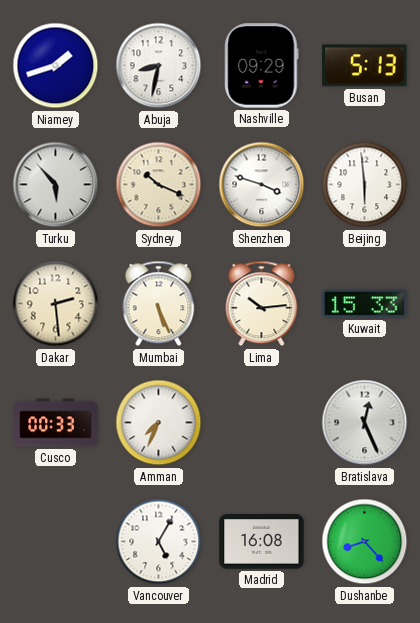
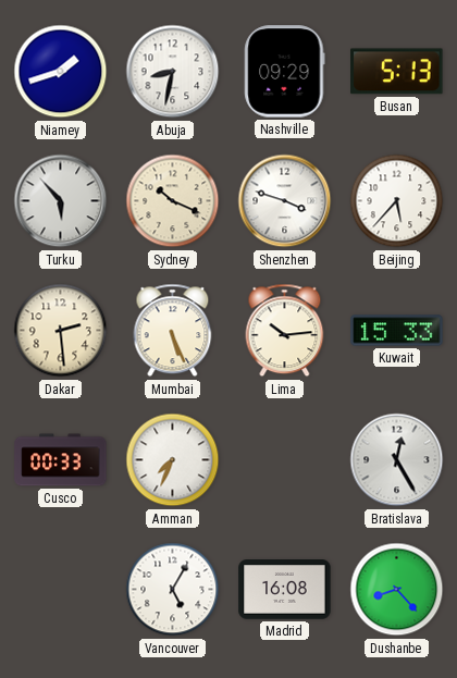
Beijing: 5:59 -> 5:37
Bratislava: 12:26 -> 12:25
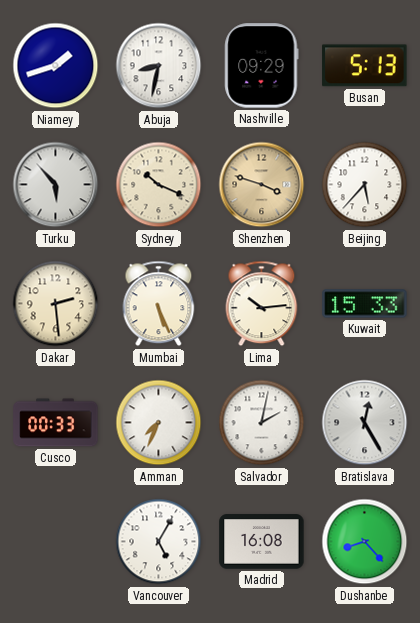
Shenzhen dial: white -> champagne
Salvador: none -> 2:02
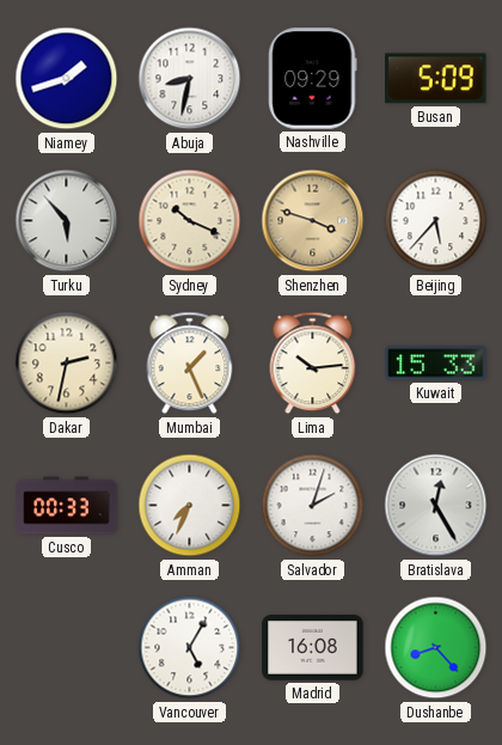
Busan: 5:13 -> 5:09
Dakar: 2:29 -> 2:32
Mumbai: 5:26 -> 1:26
Salvador: 2:02 -> 2:03
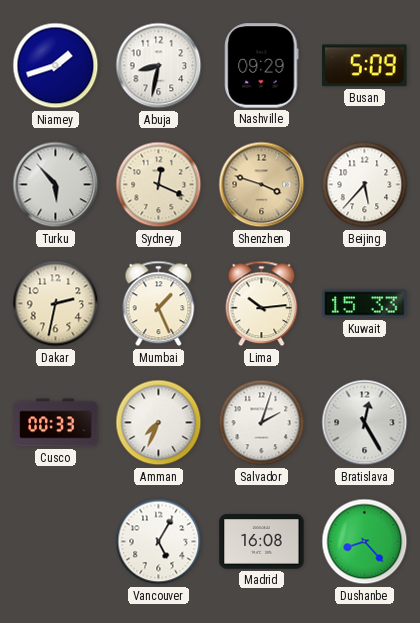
Sydney: 10:19 -> 12:19
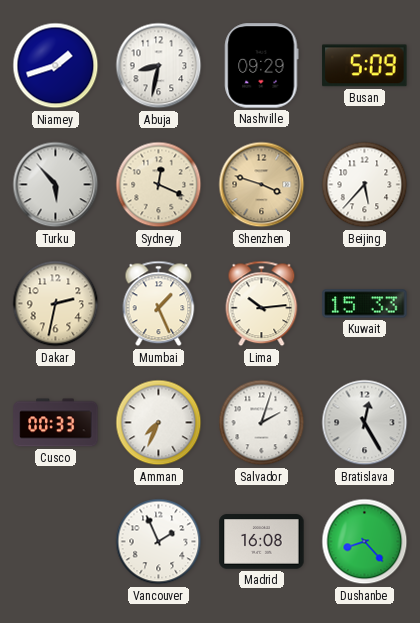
Vancouver: 5:05 -> 1:56
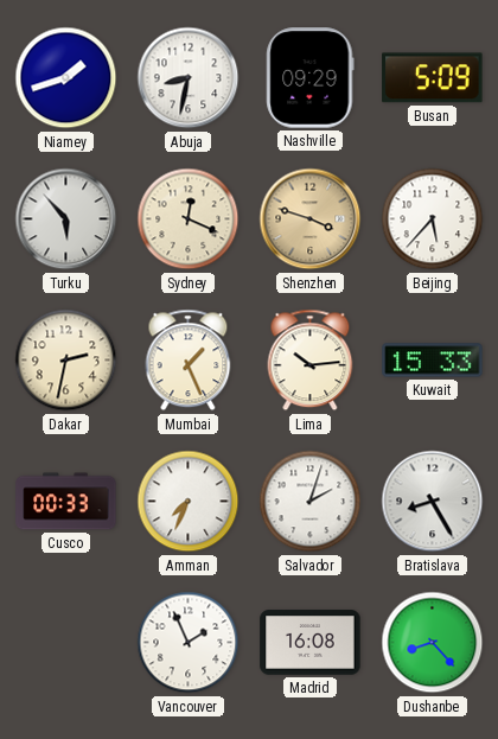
Bratislava: 12:25 -> 8:25
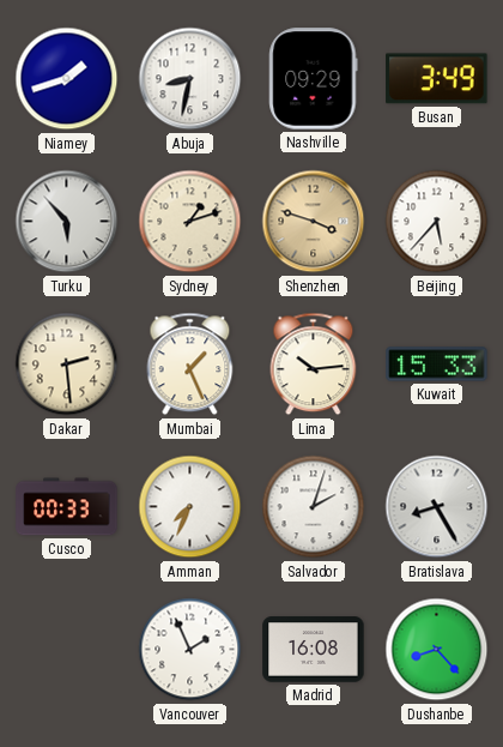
Busan: 5:09 -> 3:49
Sydney: 12:19 -> 1:12
Dakar: 2:32 -> 2:29
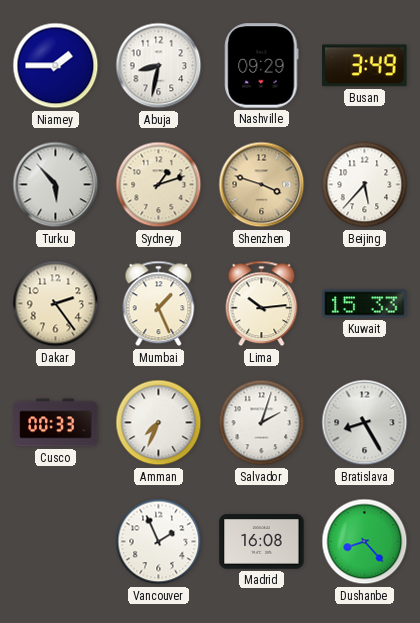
Niamey: 1:42 -> 1:45
Dakar: 2:29 -> 2:24
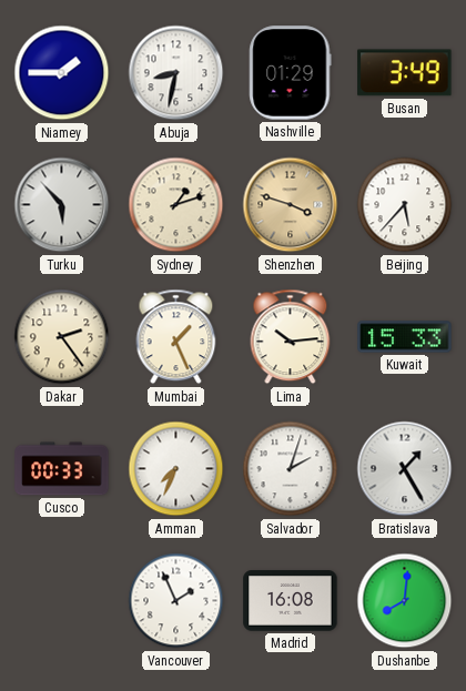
Nashville: 09:29 -> 01:29
Bratislava: 8:25 -> 1:25
Dushanbe: 8:23 -> 8:01
